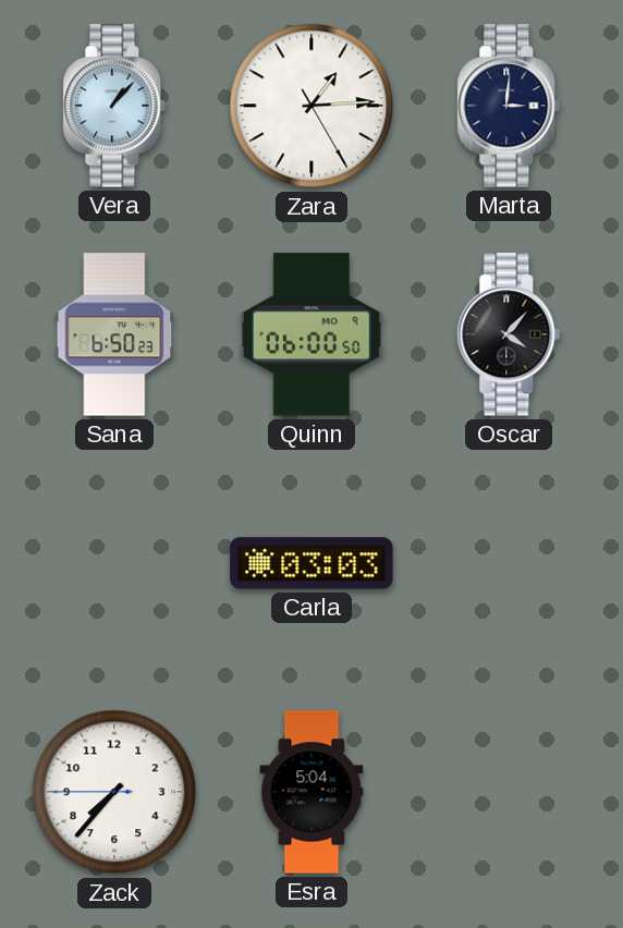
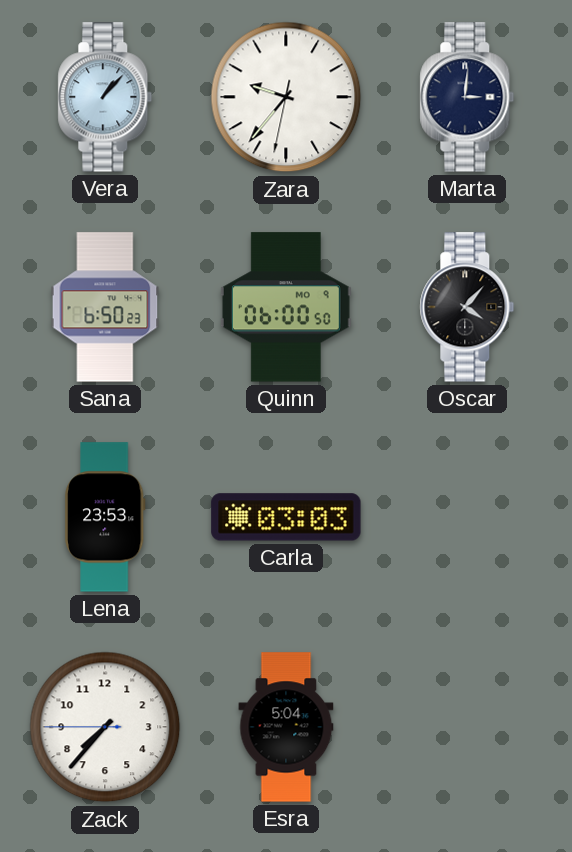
Zara: 1:14 -> 9:36
Lena: none -> 23:53
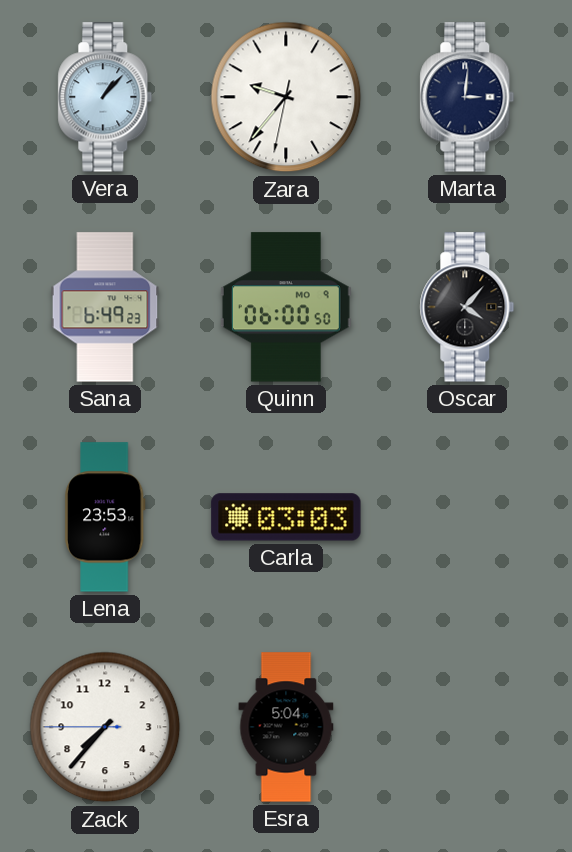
Sana: 6:50 -> 6:49
